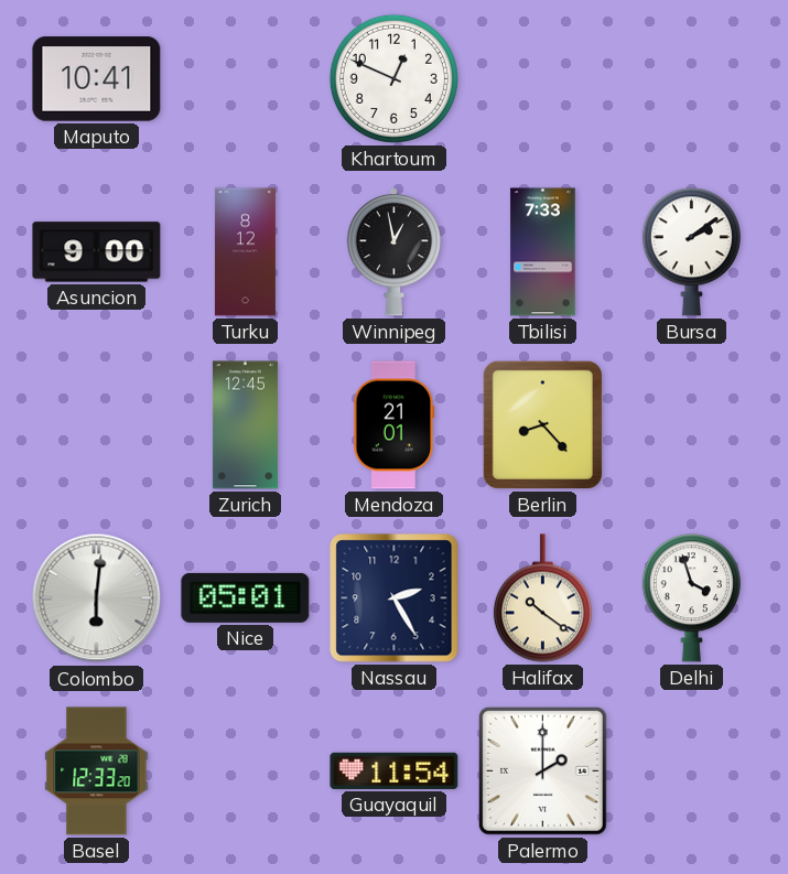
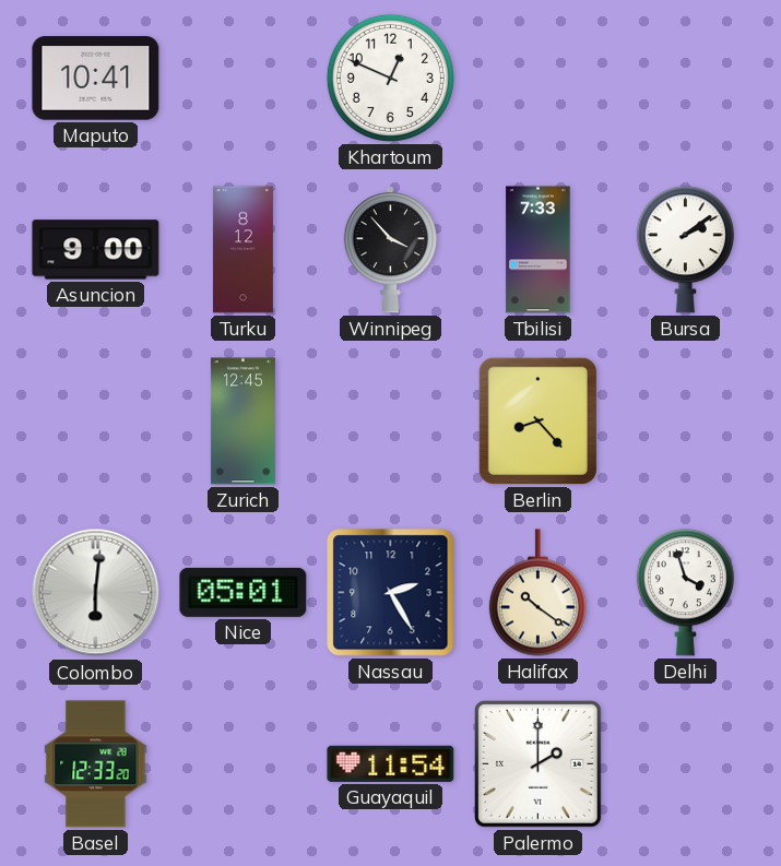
Winnipeg: 12:58 -> 3:53
Mendoza: 21:01 -> none
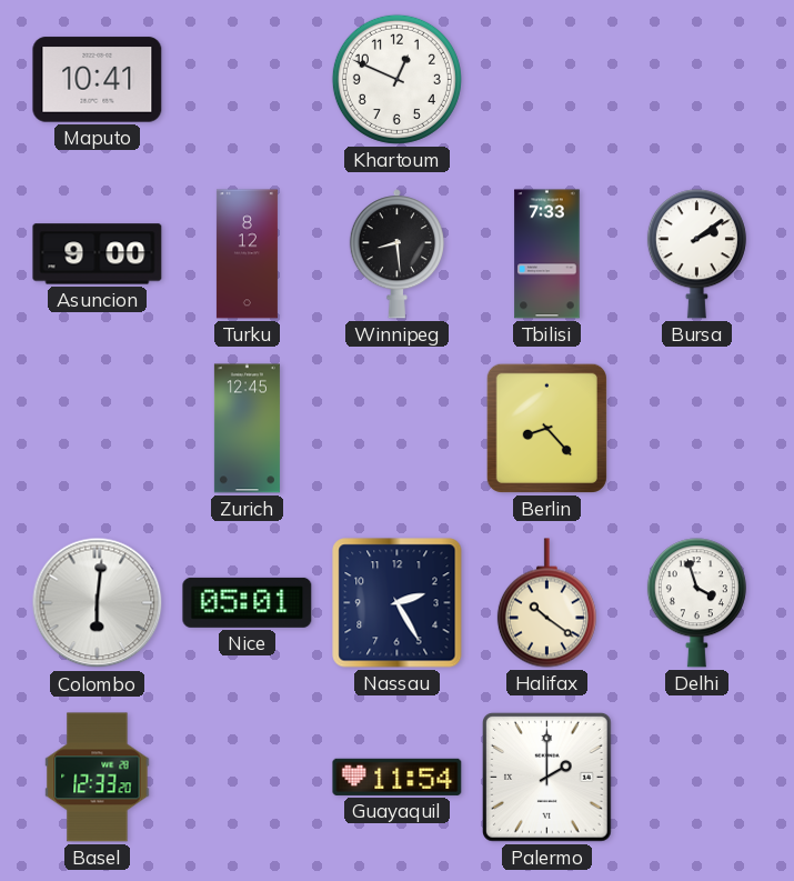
Winnipeg: 3:53 -> 8:29
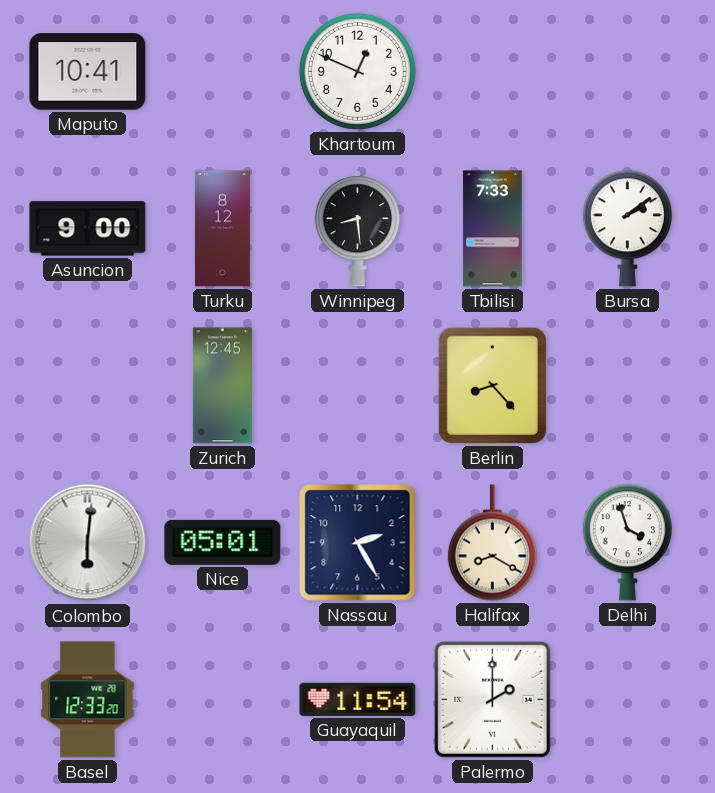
Halifax: 10:21 -> 8:20
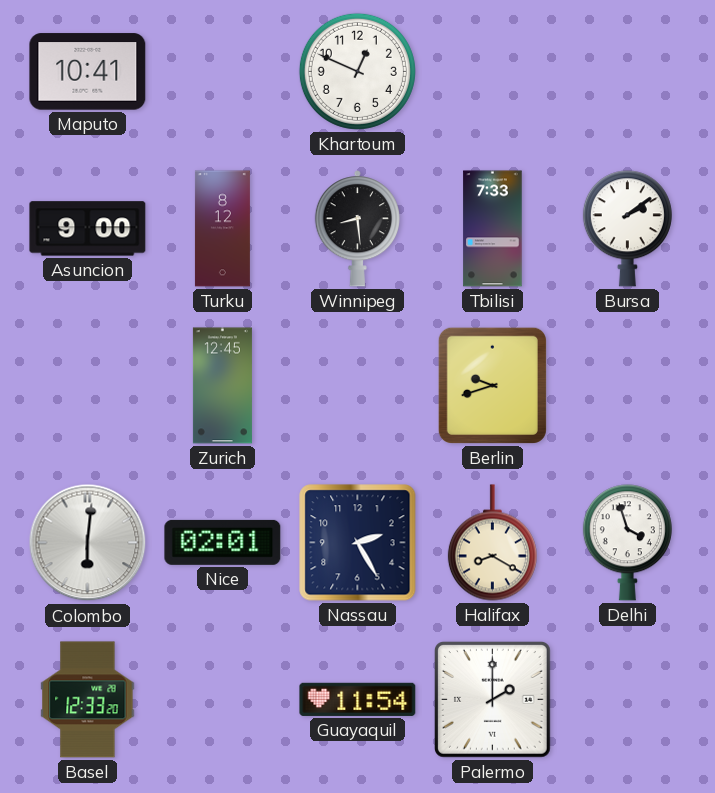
Berlin: 8:23 -> 9:42
Nice: 05:01 -> 02:01
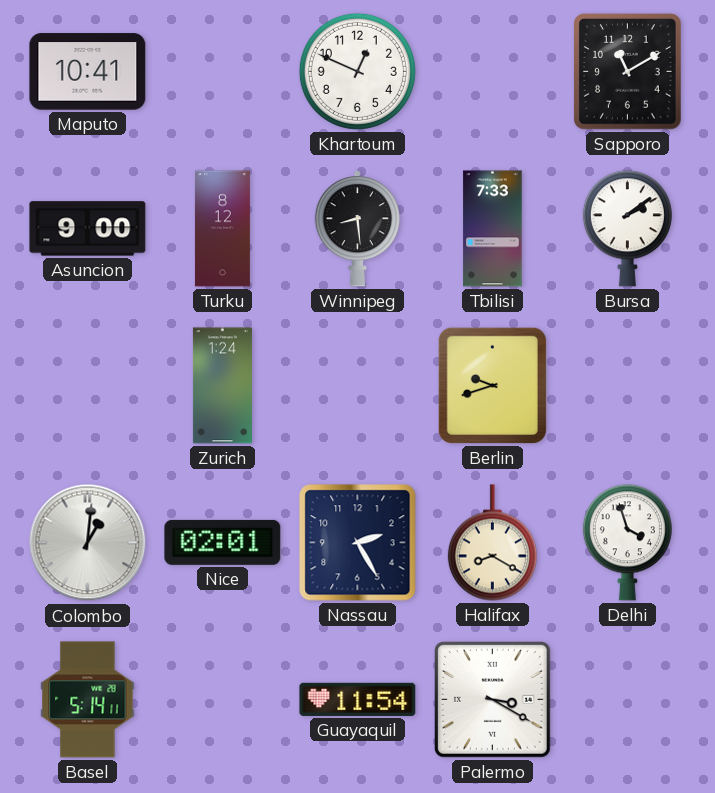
Sapporo: none -> 11:10
Zurich: 12:45 -> 1:24
Colombo: 6:01 -> 1:01
Basel: 12:33 -> 5:14
Palermo: 2:00 -> 3:20
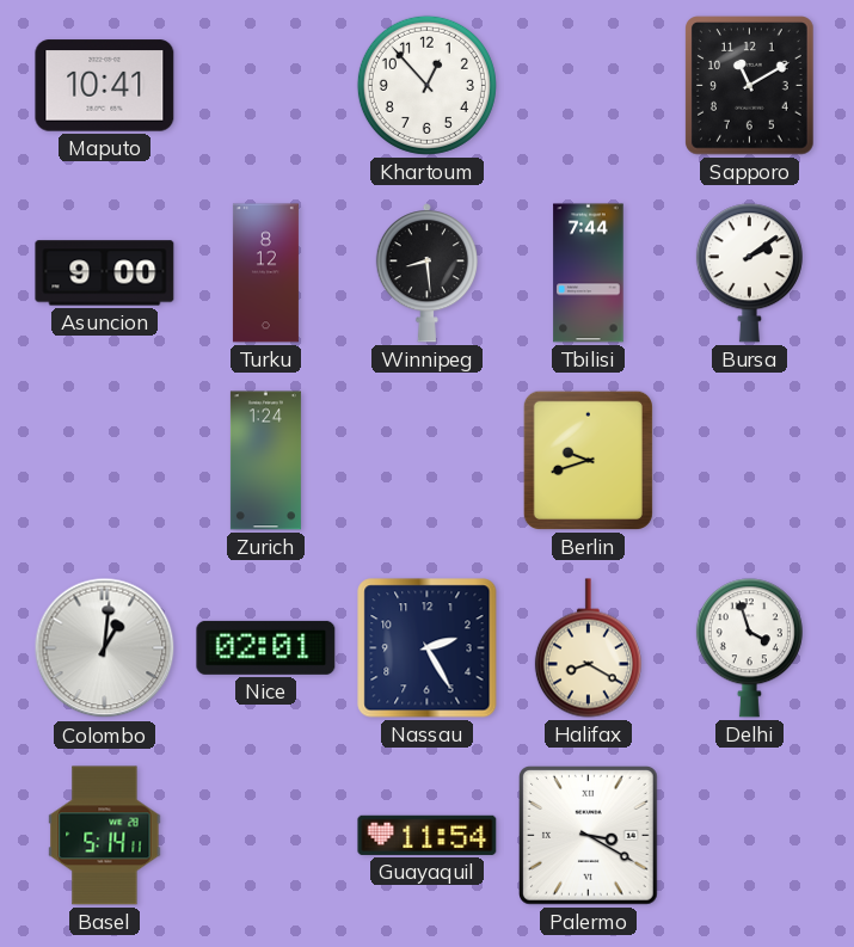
Khartoum: 12:49 -> 12:53
Tbilisi: 7:33 -> 7:44
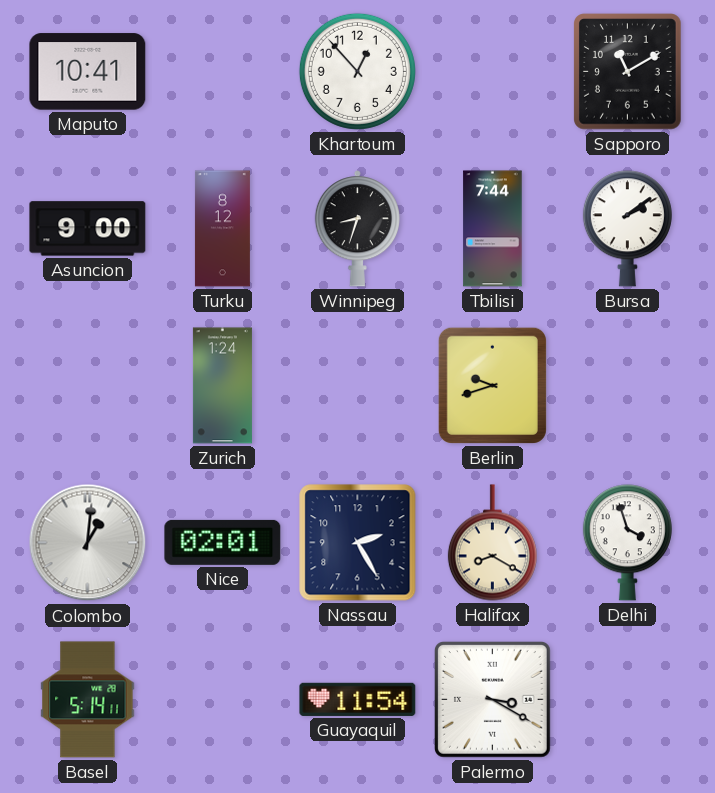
Winnipeg: 8:29 -> 8:33
